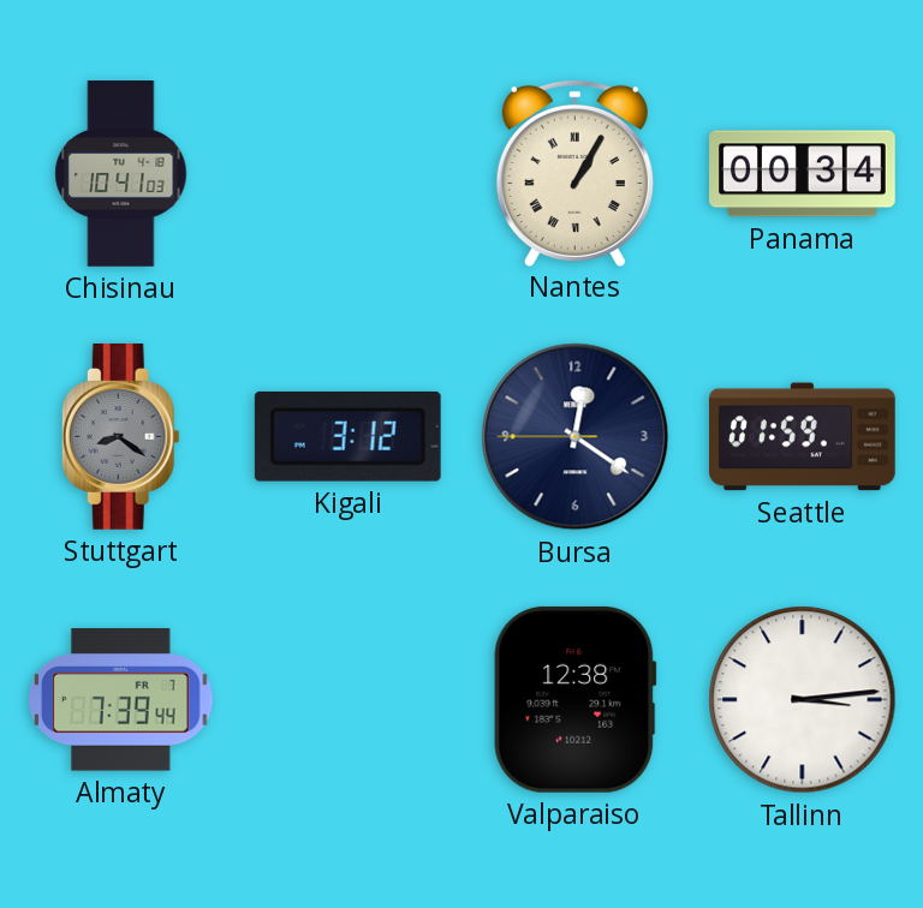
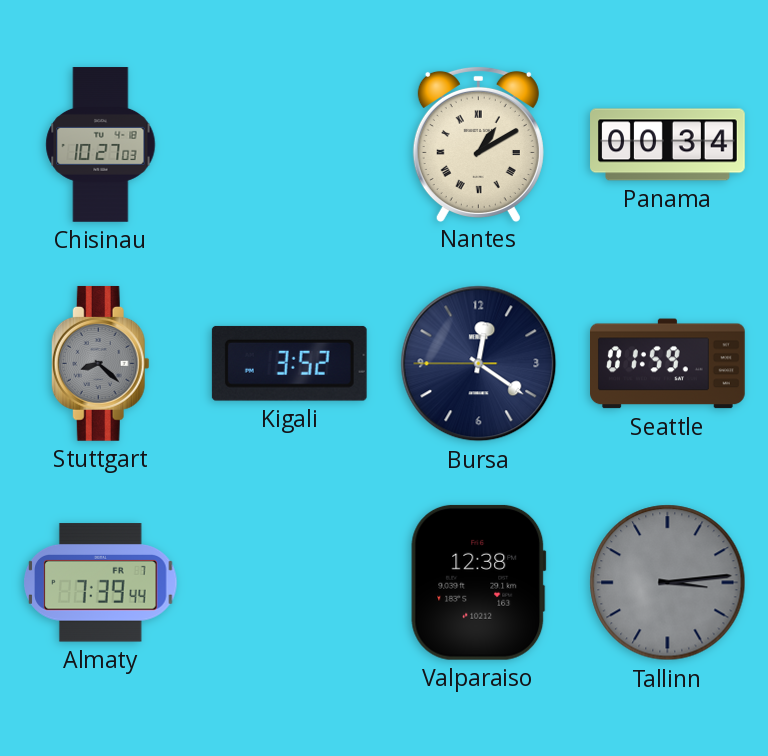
Chisinau: 10:41 -> 10:27
Nantes: 1:05 -> 1:10
Stuttgart: 8:21 -> 8:22
Kigali: 3:12 -> 3:52
Tallinn dial: white -> grey
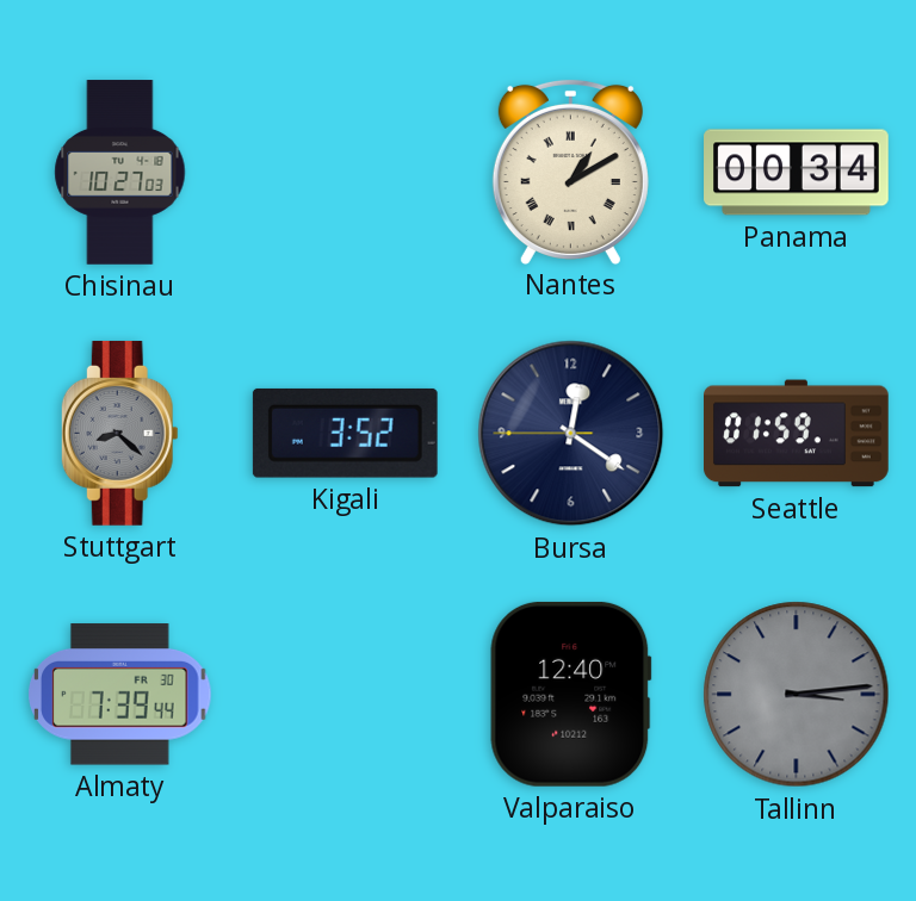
Almaty date: FR 7 -> FR 30
Valparaiso: 12:38 -> 12:40
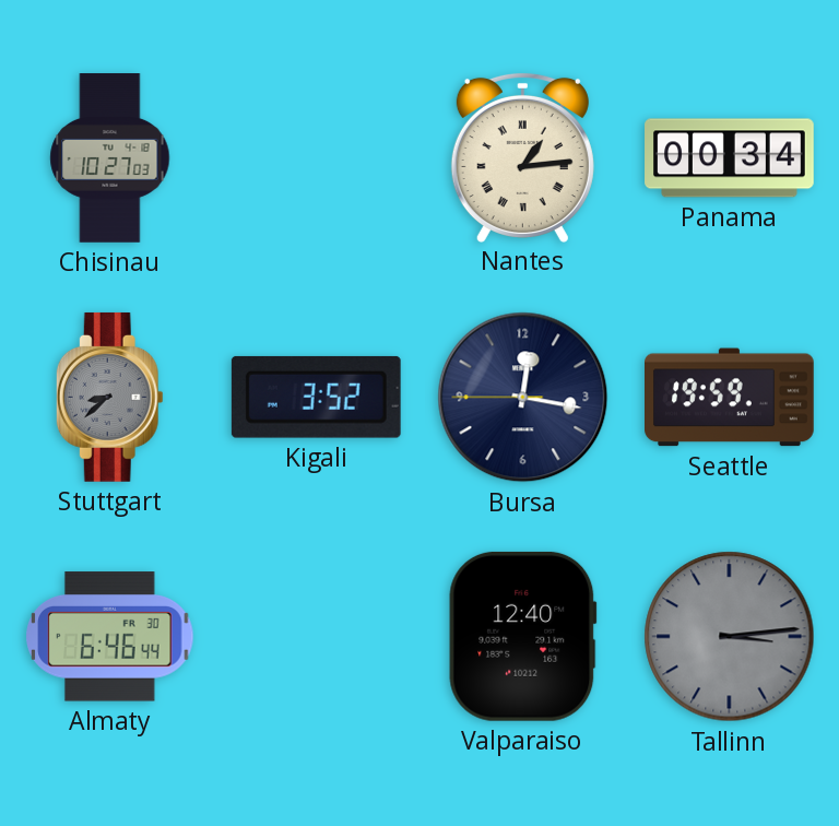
Nantes: 1:10 -> 1:14
Stuttgart: 8:22 -> 8:38
Bursa: 12:20 -> 12:16
Seattle: 01:59 -> 19:59
Almaty: 7:39 -> 6:46
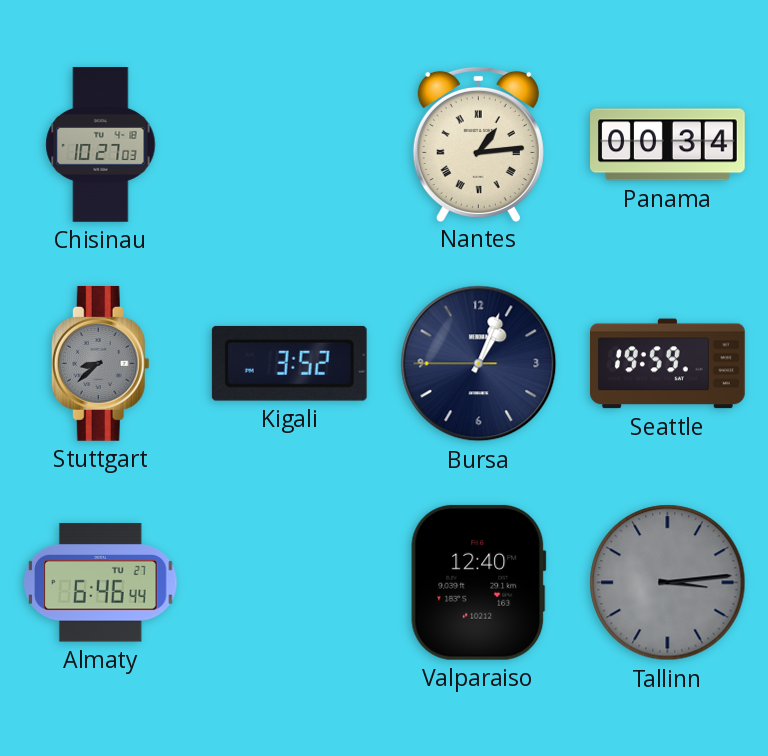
Bursa: 12:16 -> 1:03
Almaty date: FR 30 -> TU 27
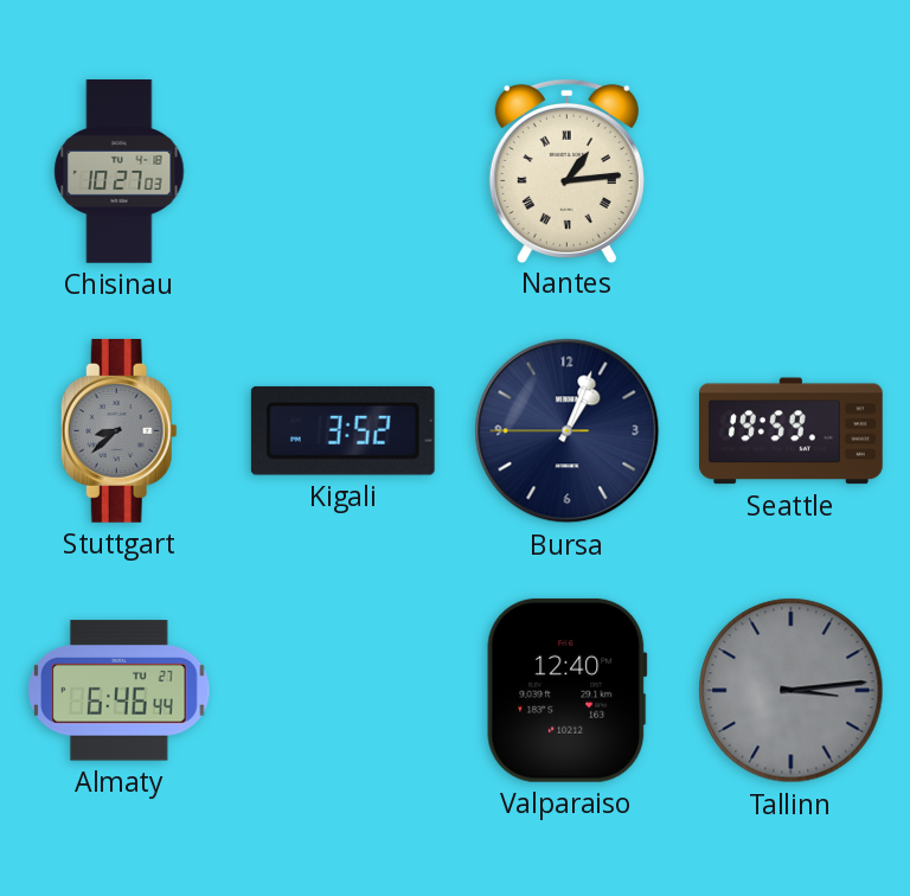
Panama: 00:34 -> none
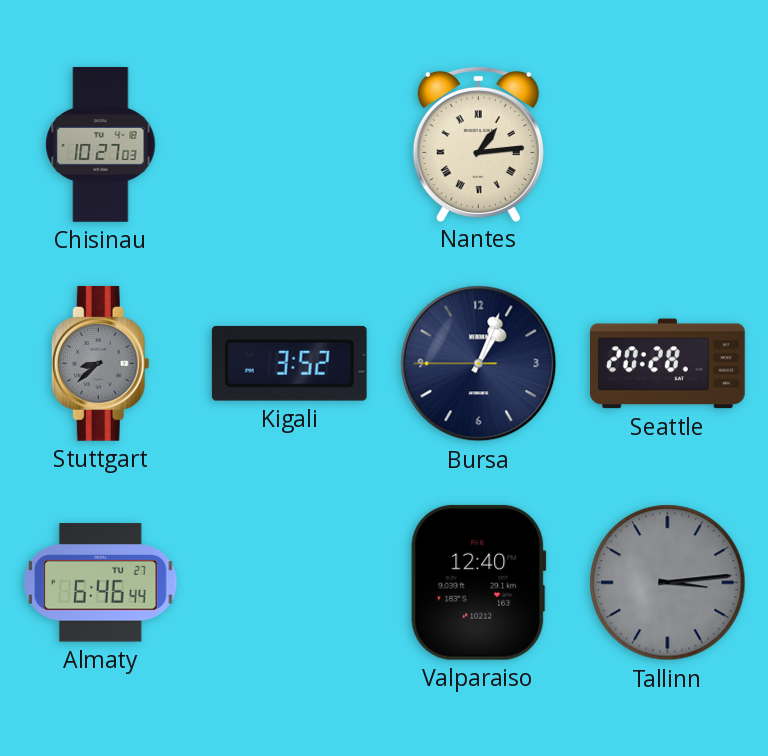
Seattle: 19:59 -> 20:28
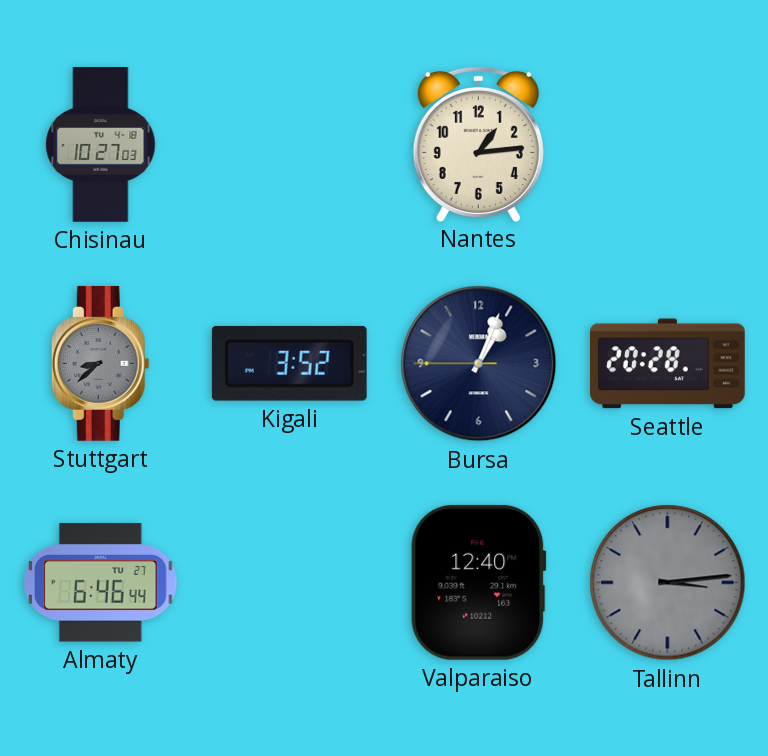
Nantes numerals: Roman -> Arabic
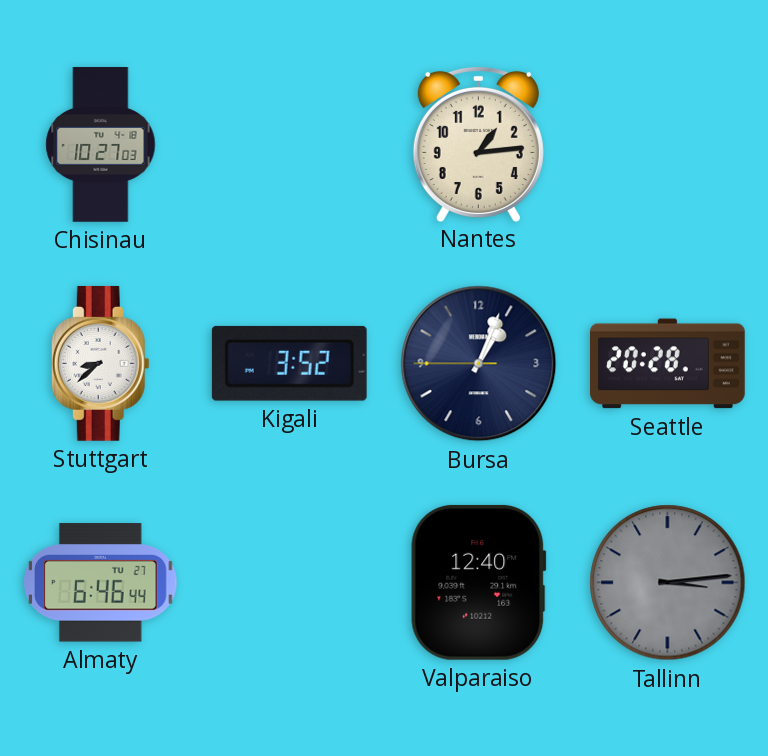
Stuttgart dial: grey -> white
